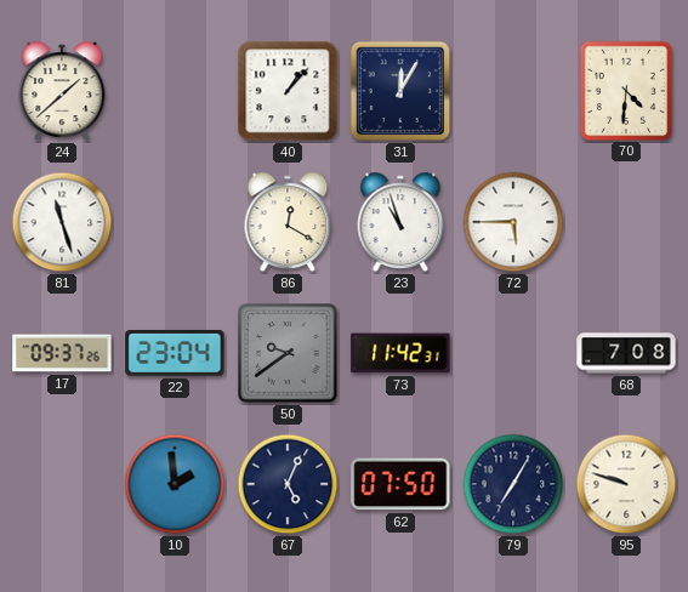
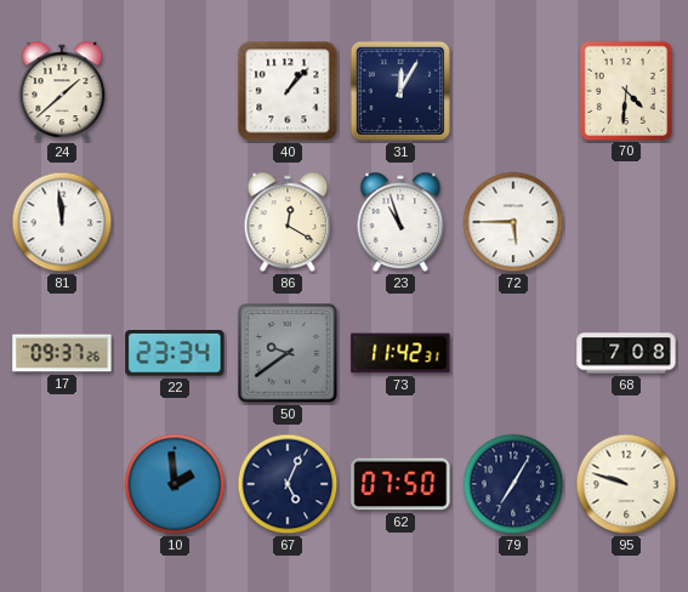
81: 11:27 -> 11:59
22: 23:04 -> 23:34
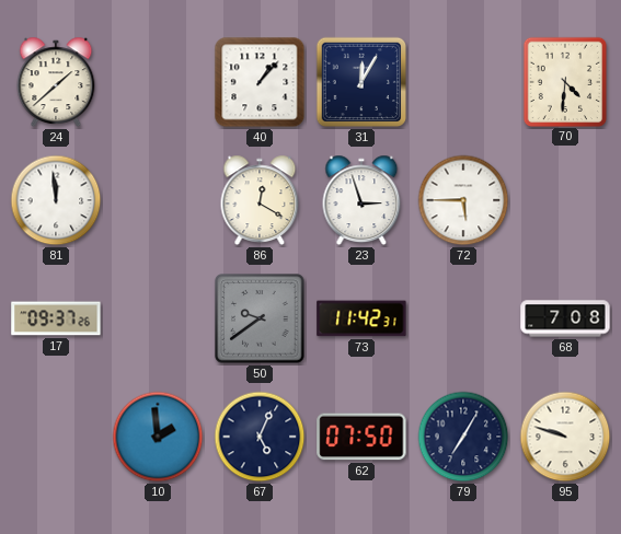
23: 10:57 -> 2:57
22: 23:34 -> none
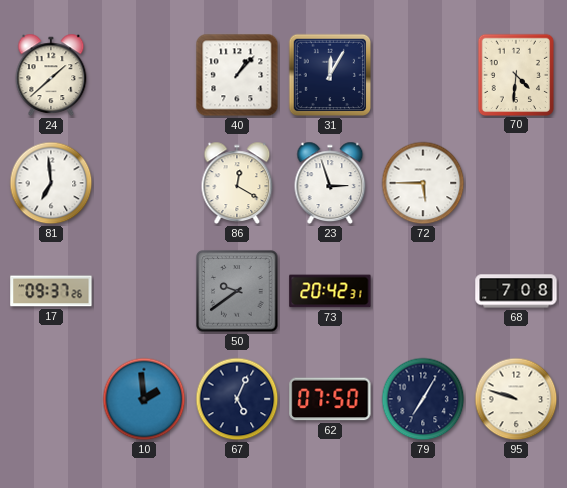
81: 11:59 -> 6:59
73: 11:42 -> 20:42
